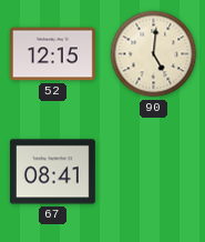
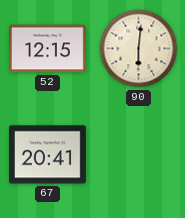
90: 5:01 -> 6:01
67: 08:41 -> 20:41
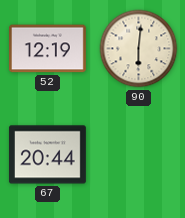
52: 12:15 -> 12:19
67: 20:41 -> 20:44
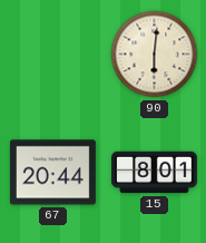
52: 12:19 -> none
15: none -> 8:01
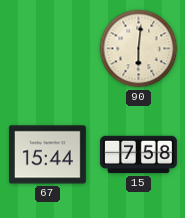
67: 20:44 -> 15:44
15: 8:01 -> 7:58
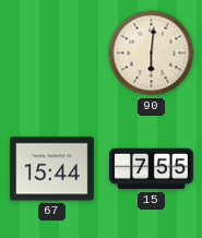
15: 7:58 -> 7:55
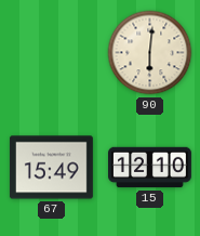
67: 15:44 -> 15:49
15: 7:55 -> 12:10
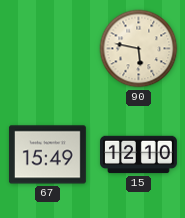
90: 6:01 -> 5:47
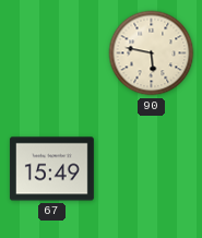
15: 12:10 -> none
